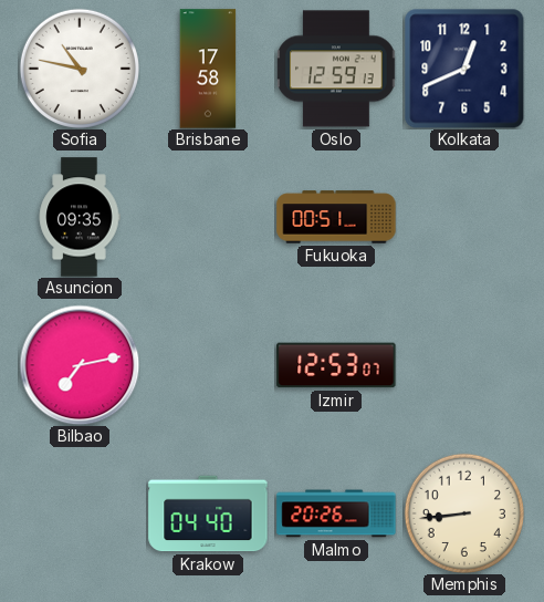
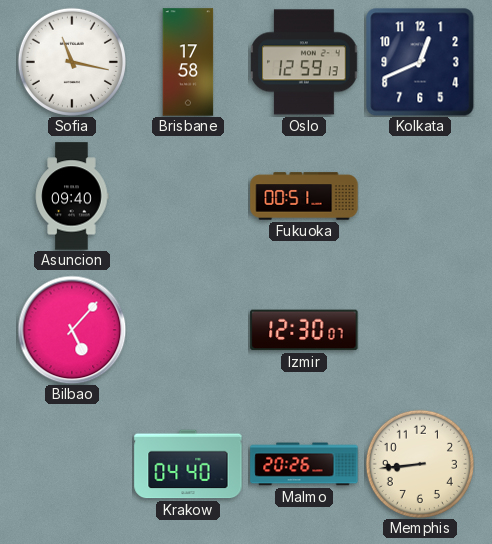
Sofia: 10:47 -> 11:17
Asuncion: 09:35 -> 09:40
Bilbao: 7:13 -> 5:07
Izmir: 12:53 -> 12:30
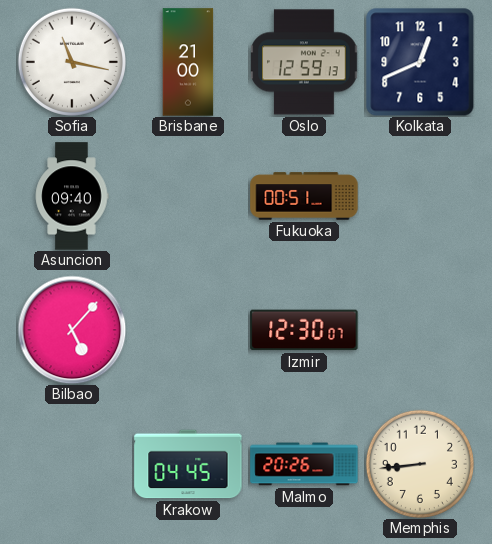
Brisbane: 17:58 -> 21:00
Krakow: 04:40 -> 04:45
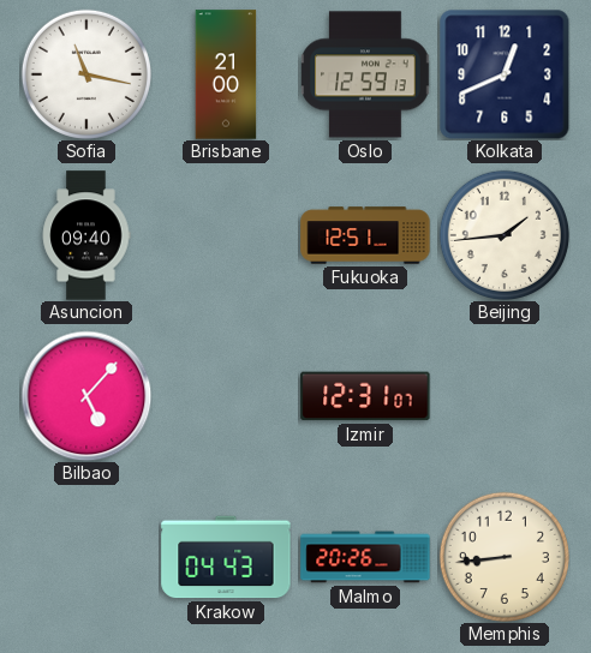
Fukuoka: 00:51 -> 12:51
Beijing: none -> 1:44
Izmir: 12:30 -> 12:31
Krakow: 04:45 -> 04:43
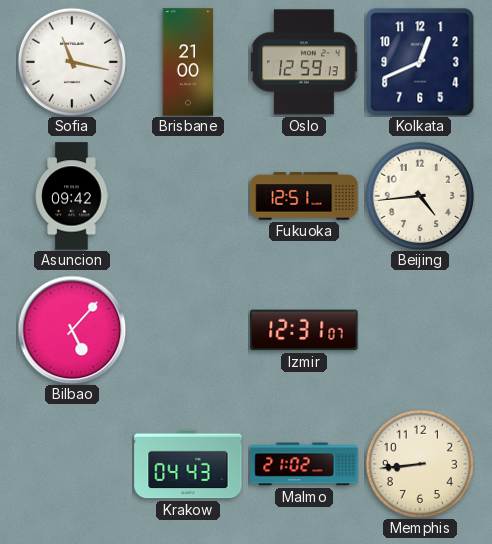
Asuncion: 09:40 -> 09:42
Beijing: 1:44 -> 4:44
Malmo: 20:26 -> 21:02
